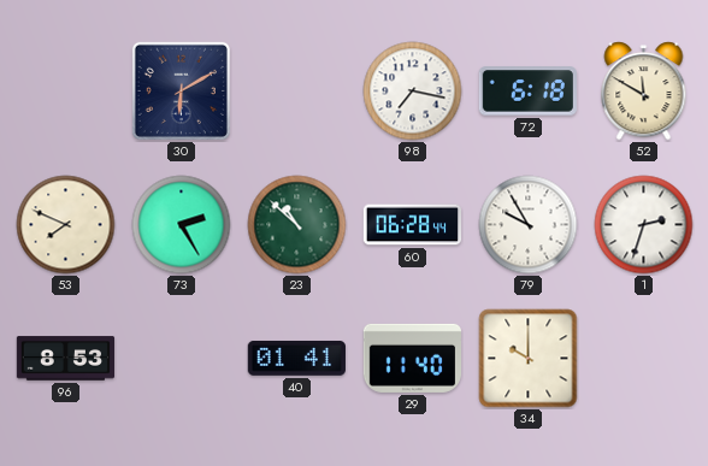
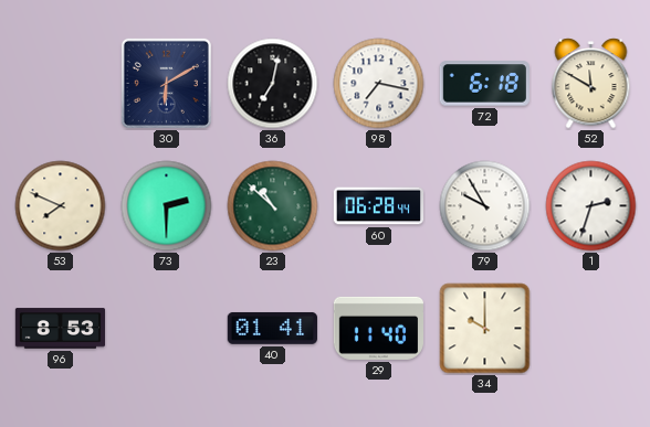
36: none -> 7:02
73: 2:25 -> 2:30
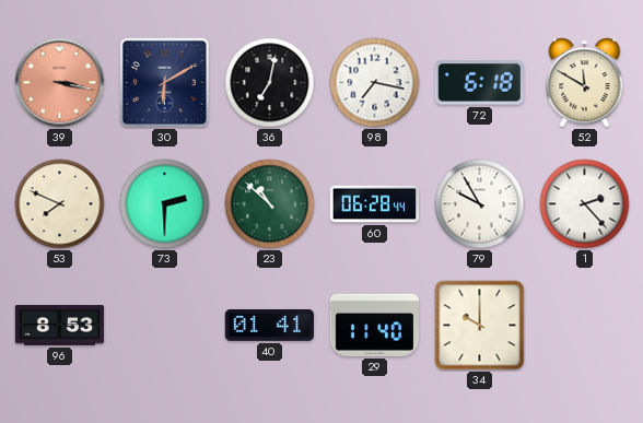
39: none -> 3:17
1: 2:33 -> 2:23
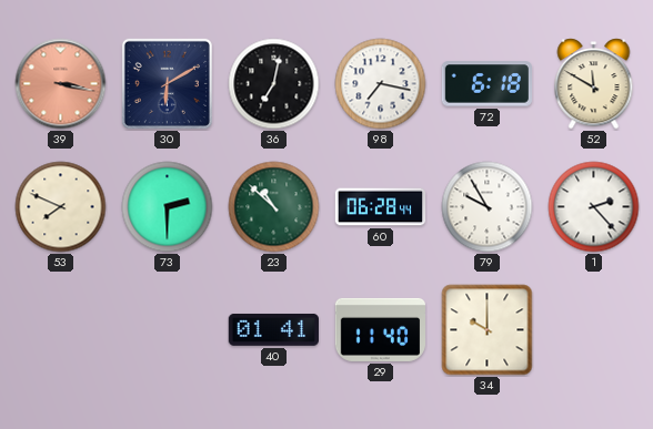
96: 8:53 -> none
